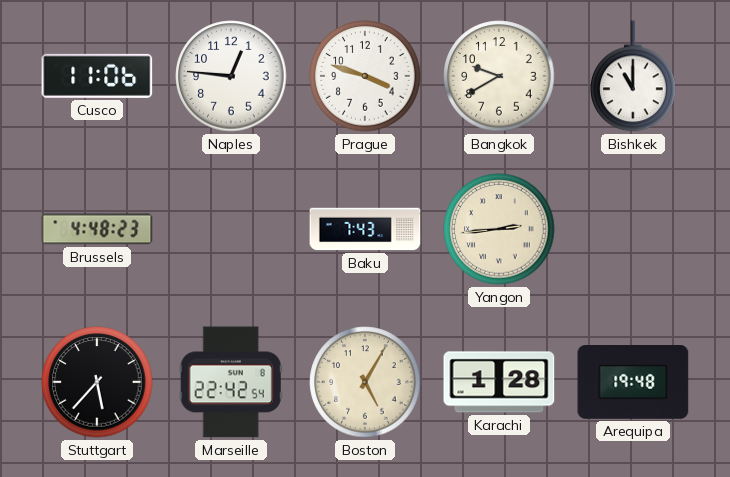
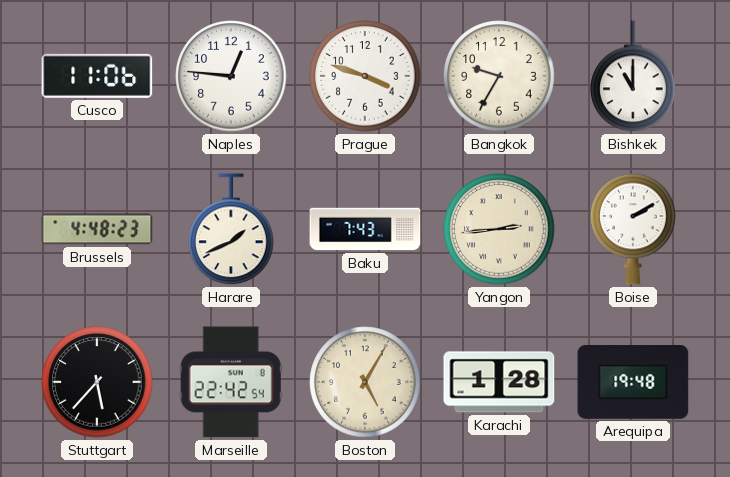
Bangkok: 9:40 -> 9:35
Harare: none -> 1:41
Boise: none -> 2:10
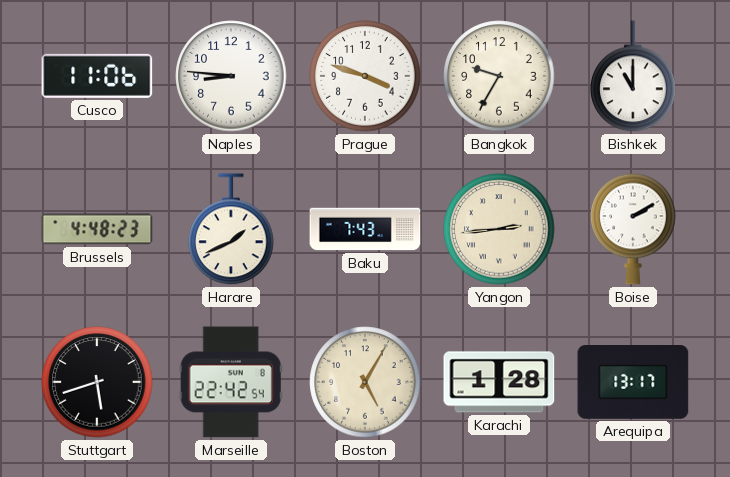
Naples: 12:46 -> 8:46
Stuttgart: 5:37 -> 5:42
Arequipa: 19:48 -> 13:17
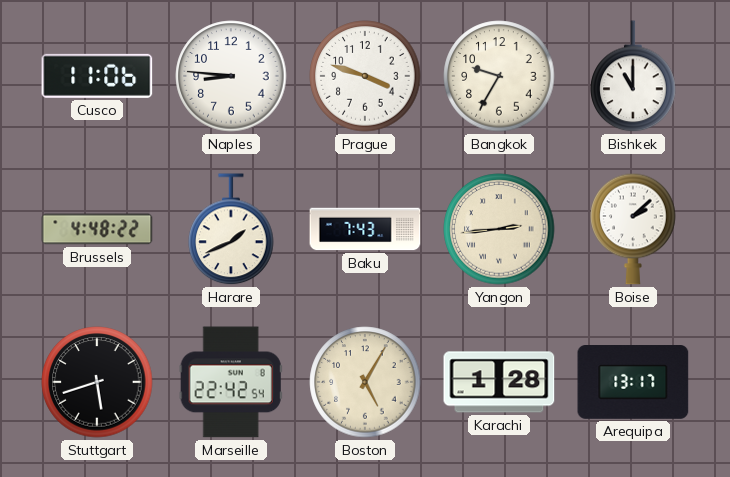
Brussels: 4:48:23 -> 4:48:22
Boise: 2:10 -> 2:08
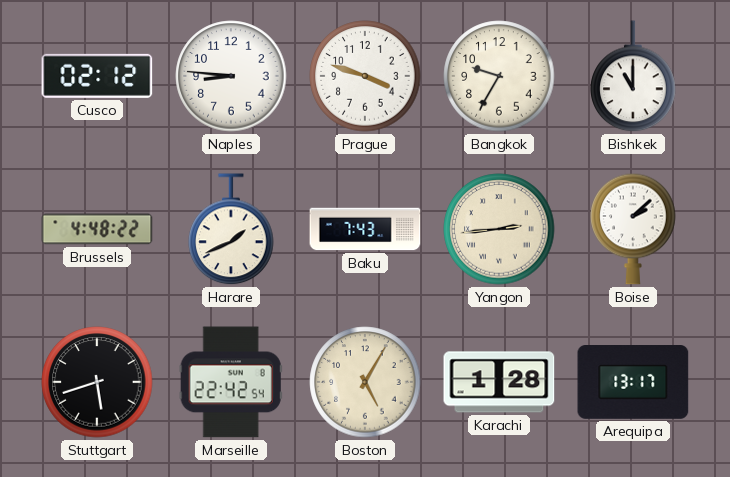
Cusco: 11:06 -> 02:12
